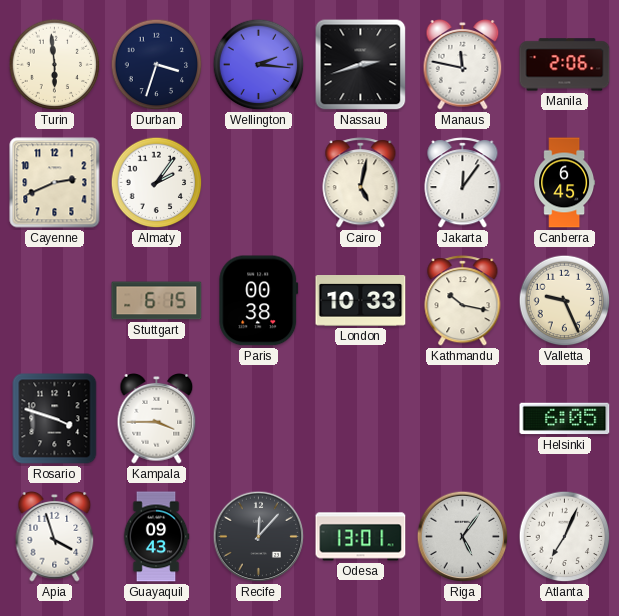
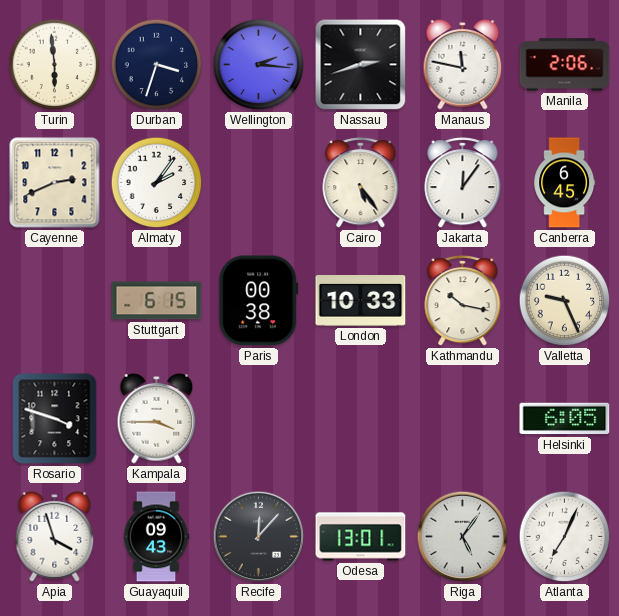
Cairo: 5:02 -> 5:24
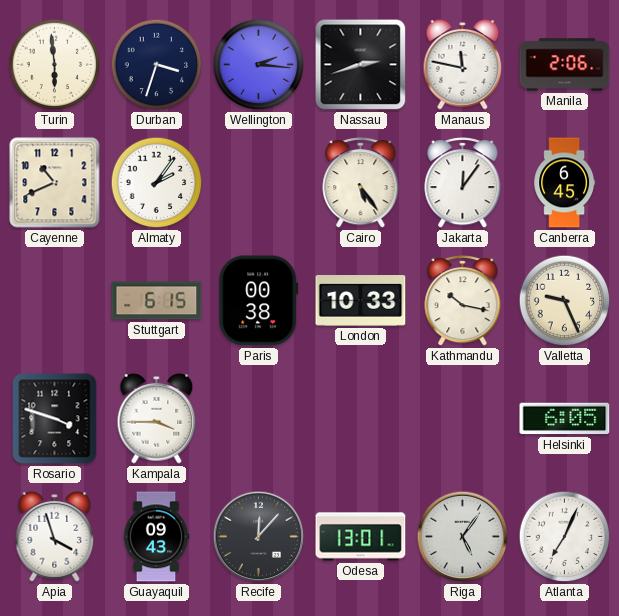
Cayenne: 2:41 -> 10:41
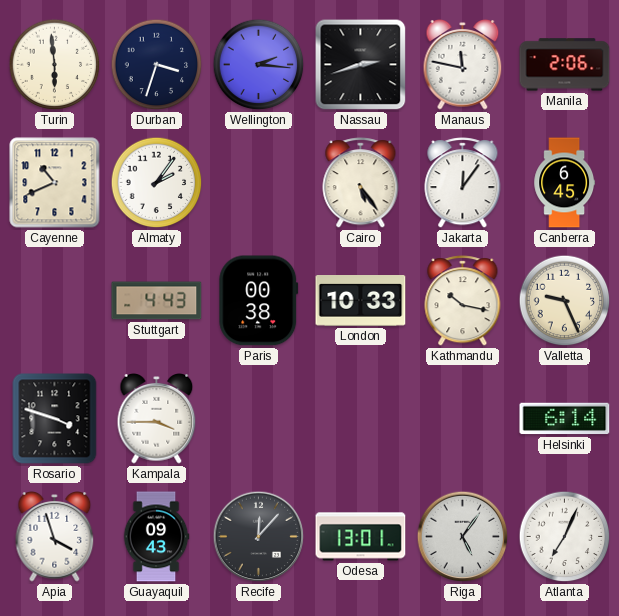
Stuttgart: 6:15 -> 4:43
Helsinki: 6:05 -> 6:14
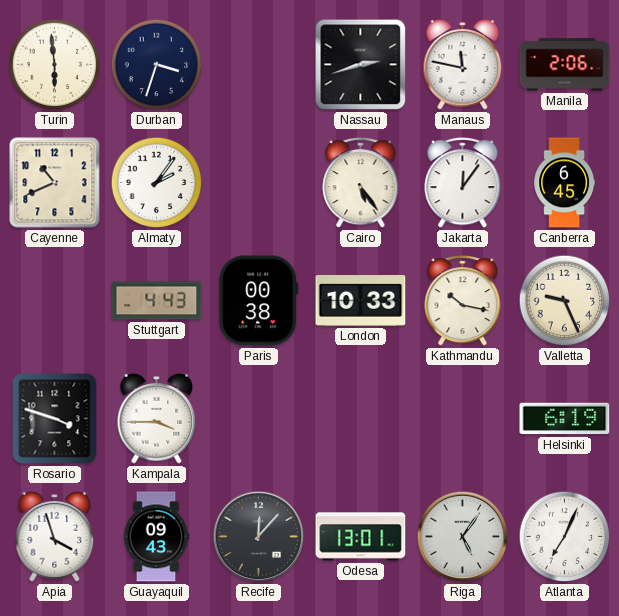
Wellington: 2:16 -> none
Helsinki: 6:14 -> 6:19
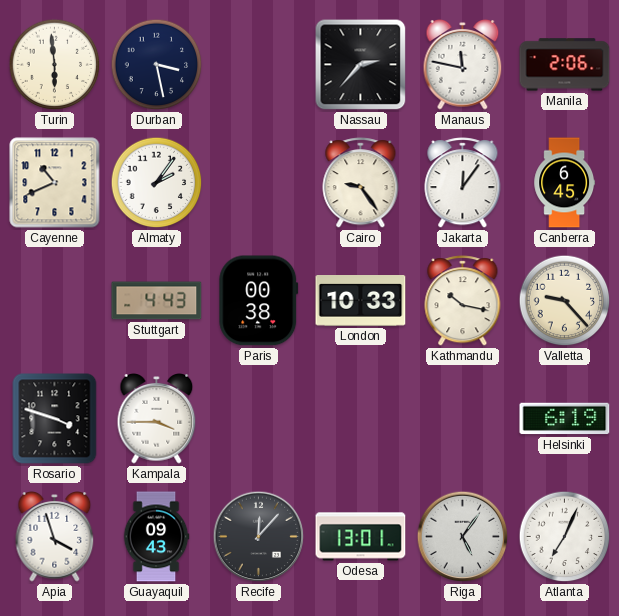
Durban: 3:33 -> 3:28
Nassau: 2:42 -> 2:37
Cairo: 5:24 -> 9:24
Valletta: 9:26 -> 9:23
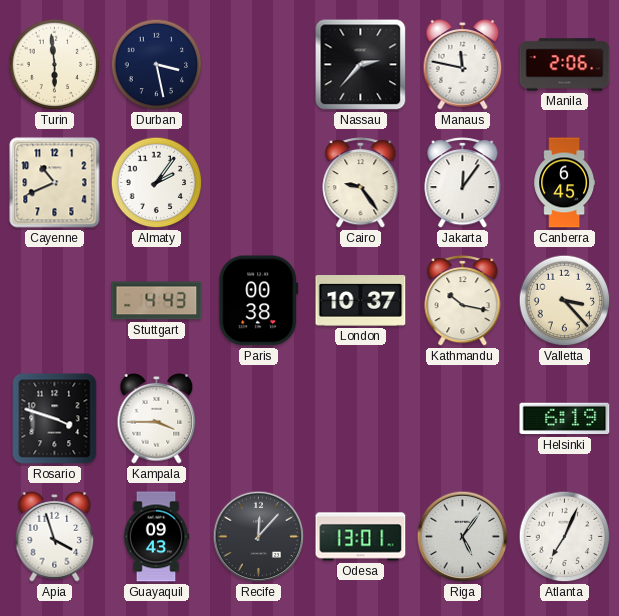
London: 10:33 -> 10:37
Valletta: 9:23 -> 3:23
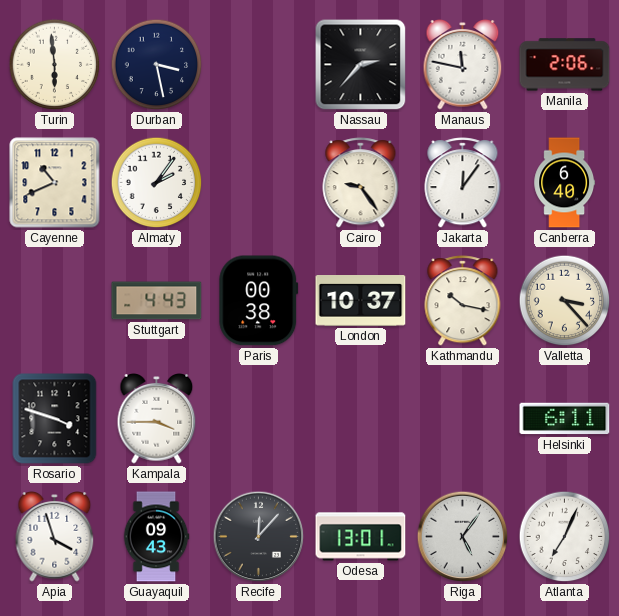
Canberra: 6:45 -> 6:40
Helsinki: 6:19 -> 6:11
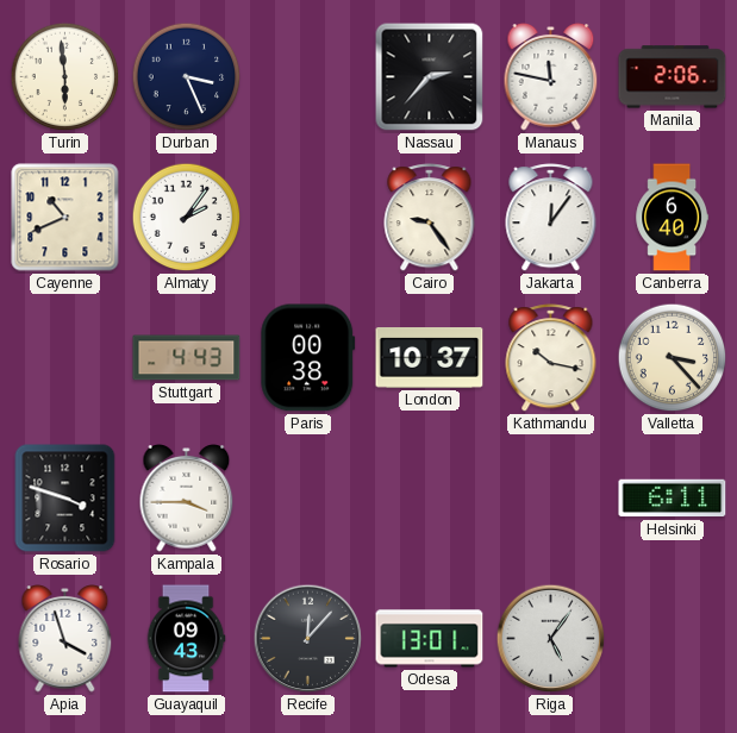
Durban: 3:28 -> 3:26
Atlanta: 7:04 -> none
